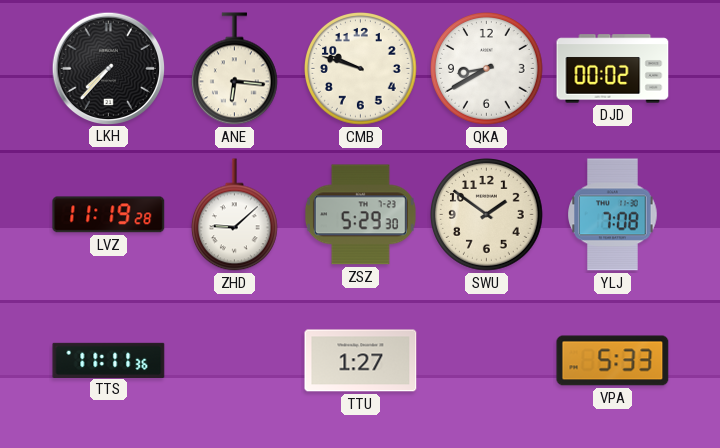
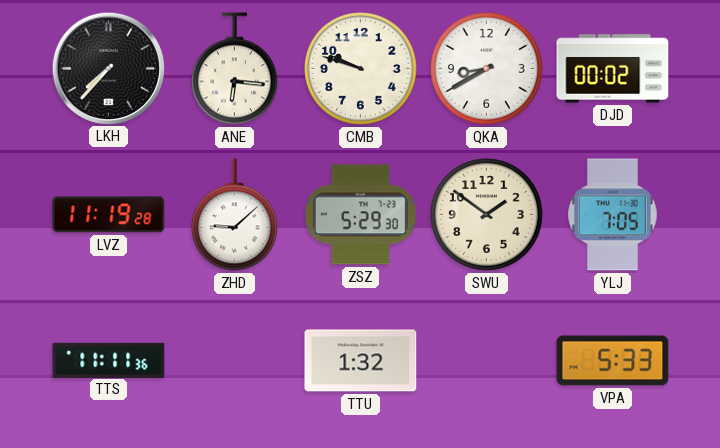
YLJ: 7:08 -> 7:05
TTU: 1:27 -> 1:32
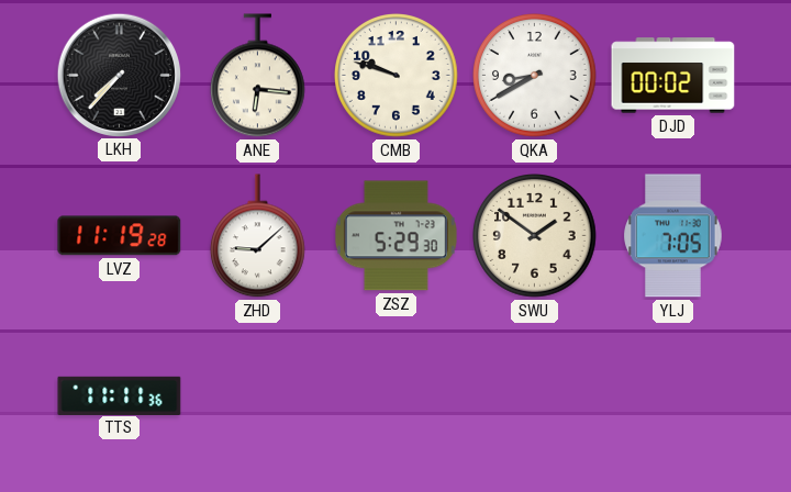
TTU: 1:32 -> none
VPA: 5:33 -> none
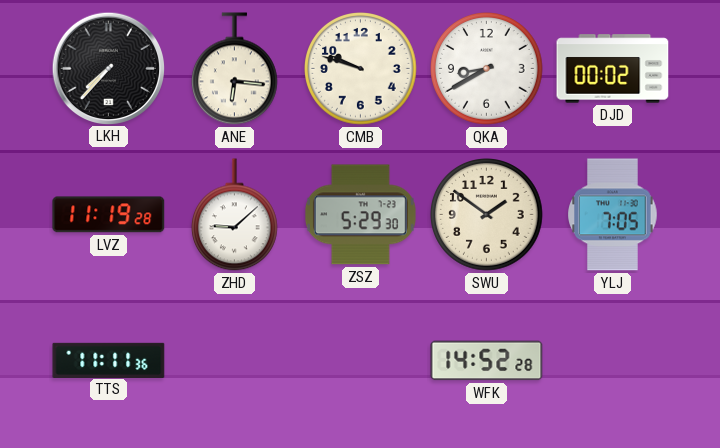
WFK: none -> 14:52
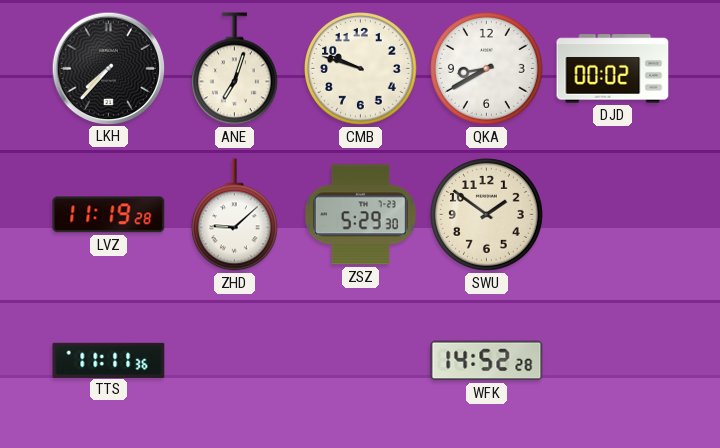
ANE: 6:16 -> 7:03
YLJ: 7:05 -> none
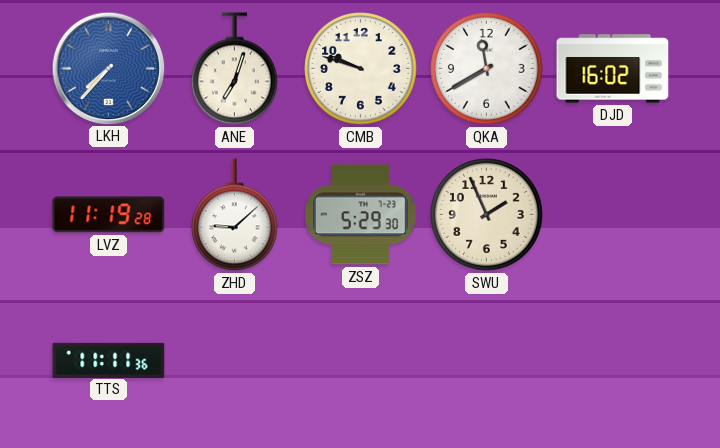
LKH dial: black -> blue
QKA: 8:40 -> 11:40
DJD: 00:02 -> 16:02
SWU: 1:51 -> 1:56
WFK: 14:52 -> none
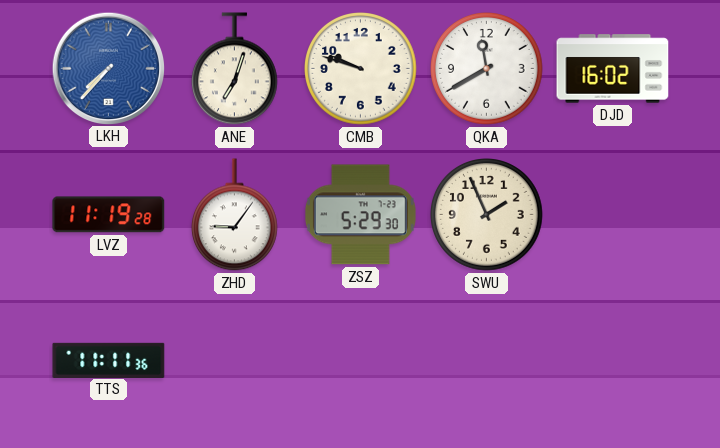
ZHD: 9:08 -> 9:06
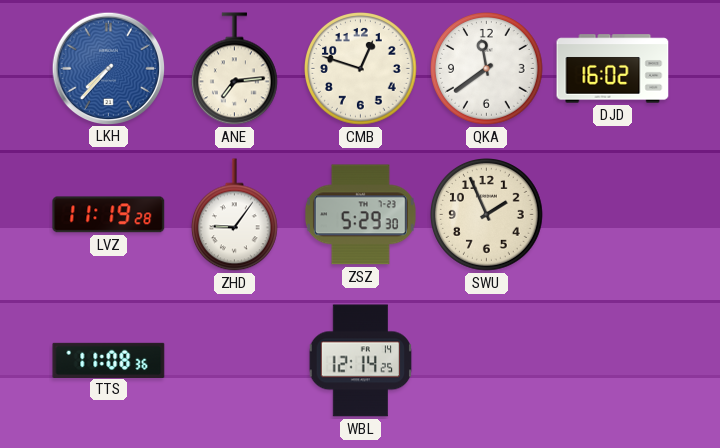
ANE: 7:03 -> 7:14
CMB: 9:48 -> 12:48
QKA: 11:40 -> 11:39
TTS: 11:11 -> 11:08
WBL: none -> 12:14
